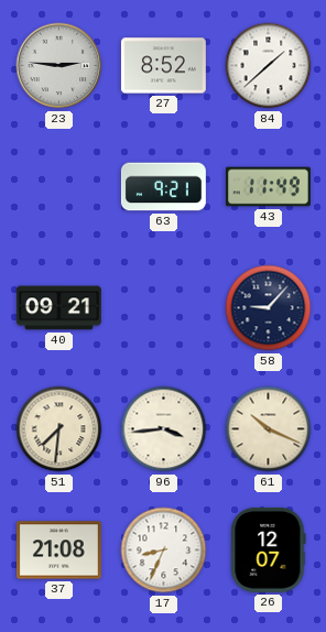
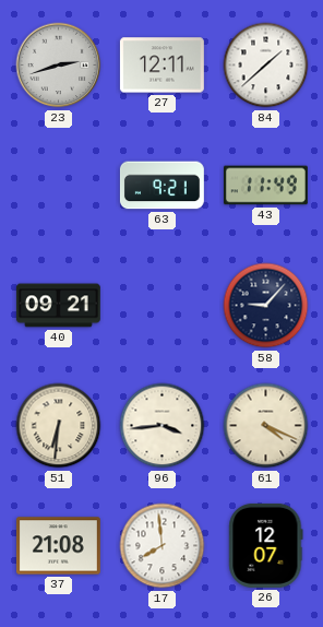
23: 2:46 -> 2:42
27: 8:52 -> 12:11
51: 7:31 -> 6:31
61: 10:19 -> 4:19
17: 8:34 -> 7:59
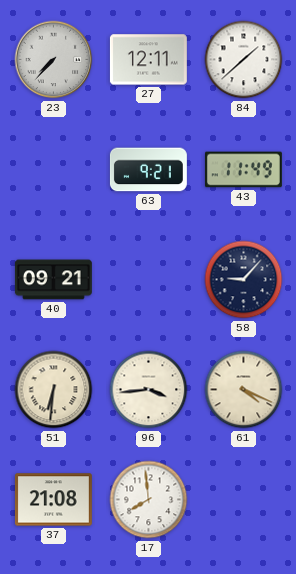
23: 2:42 -> 7:37
26: 12:07 -> none
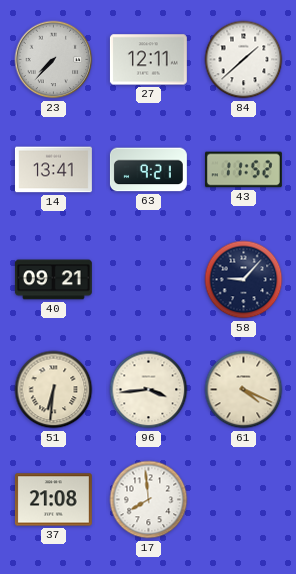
14: none -> 13:41
43: 11:49 -> 11:52
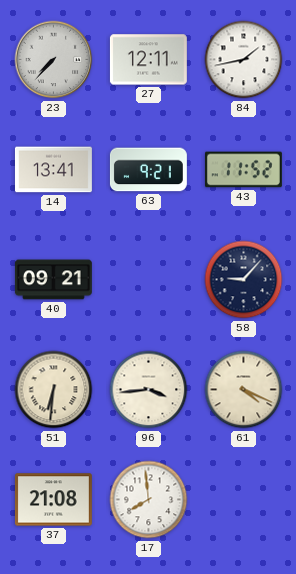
84: 1:38 -> 1:43
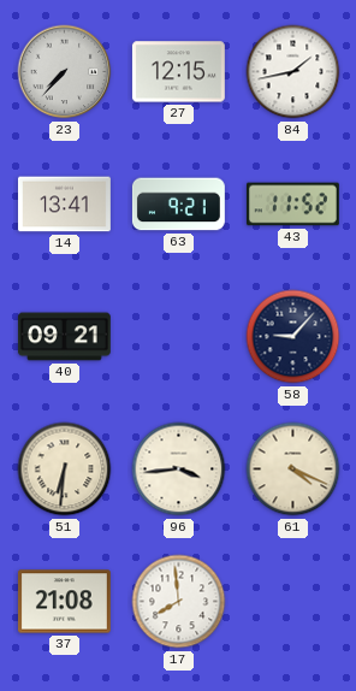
27: 12:11 -> 12:15
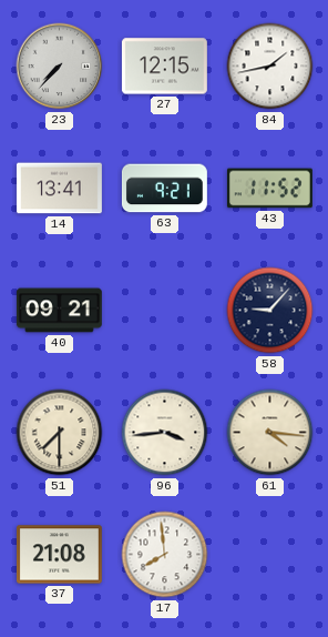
51: 6:31 -> 7:30
61: 4:19 -> 4:16
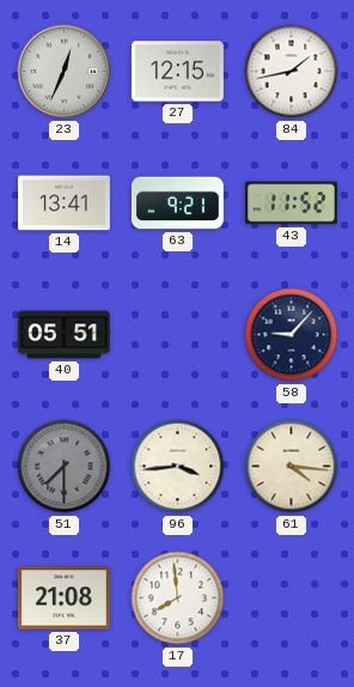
23: 7:37 -> 12:34
40: 09:21 -> 05:51
51 dial: cream -> grey
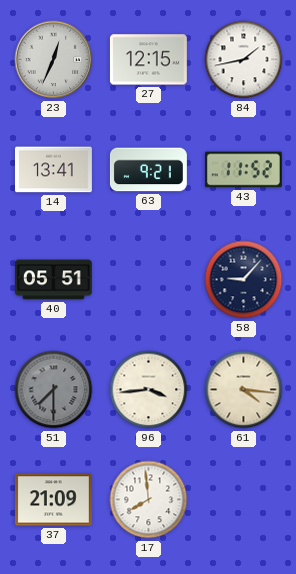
37: 21:08 -> 21:09
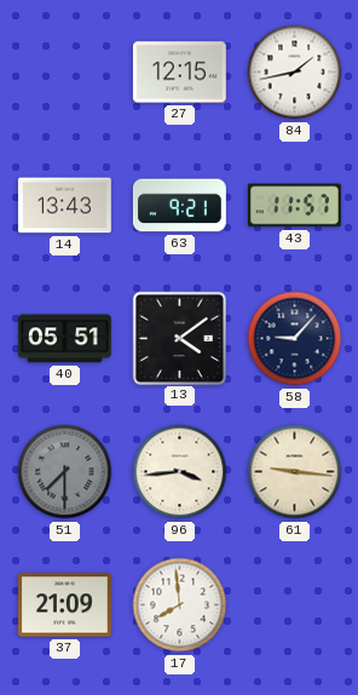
23: 12:34 -> none
14: 13:41 -> 13:43
43: 11:52 -> 11:57
13: none -> 4:09
61: 4:16 -> 9:16
